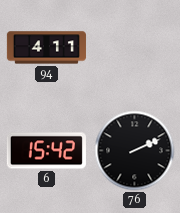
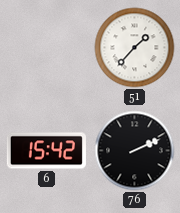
94: 4:11 -> none
51: none -> 1:37
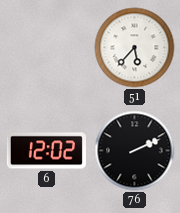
51: 1:37 -> 5:37
6: 15:42 -> 12:02
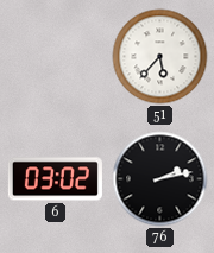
6: 12:02 -> 03:02
76: 2:11 -> 2:13
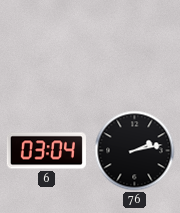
51: 5:37 -> none
6: 03:02 -> 03:04
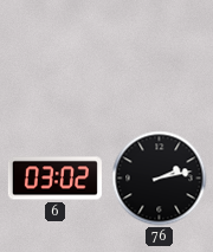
6: 03:04 -> 03:02
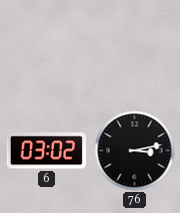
76: 2:13 -> 3:13
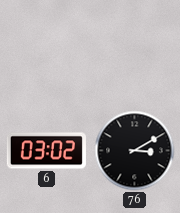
76: 3:13 -> 3:10
